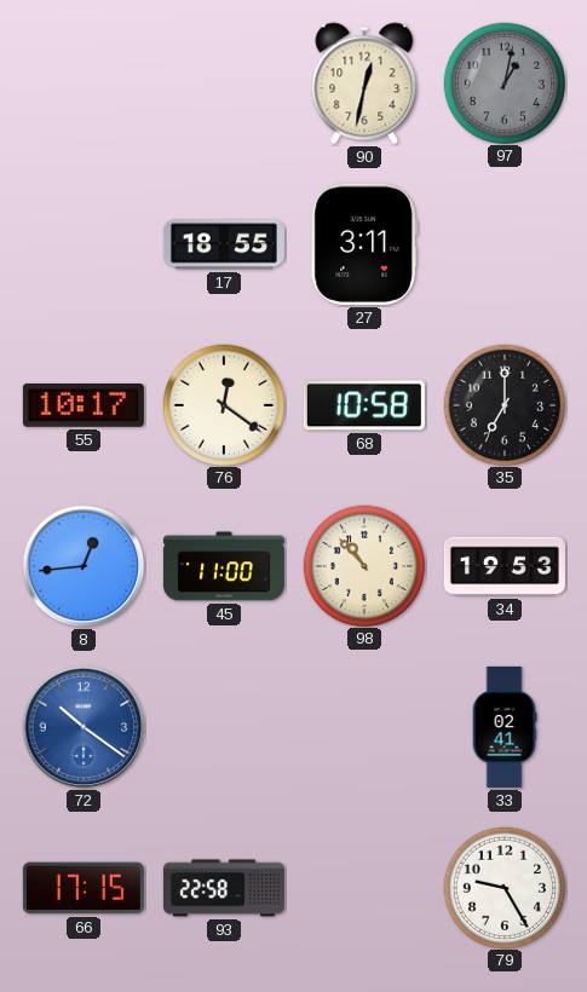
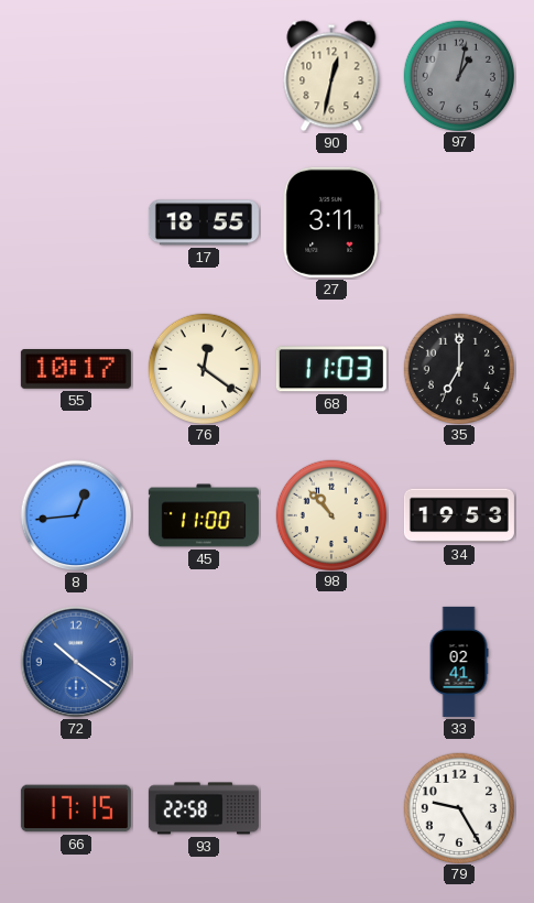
68: 10:58 -> 11:03
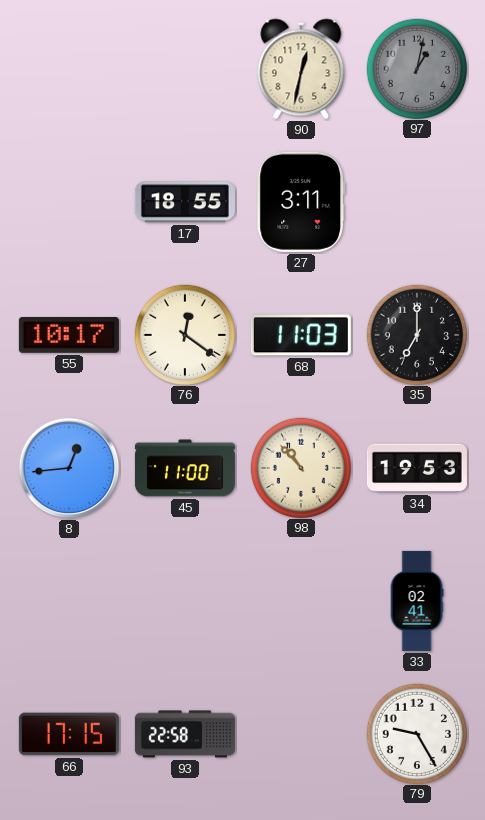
72: 10:21 -> none
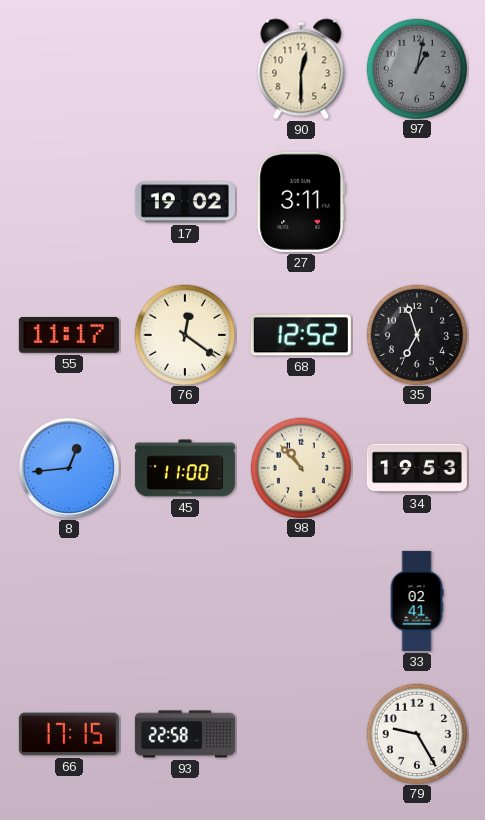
90: 12:32 -> 12:30
17: 18:55 -> 19:02
55: 10:17 -> 11:17
68: 11:03 -> 12:52
35: 7:00 -> 6:57
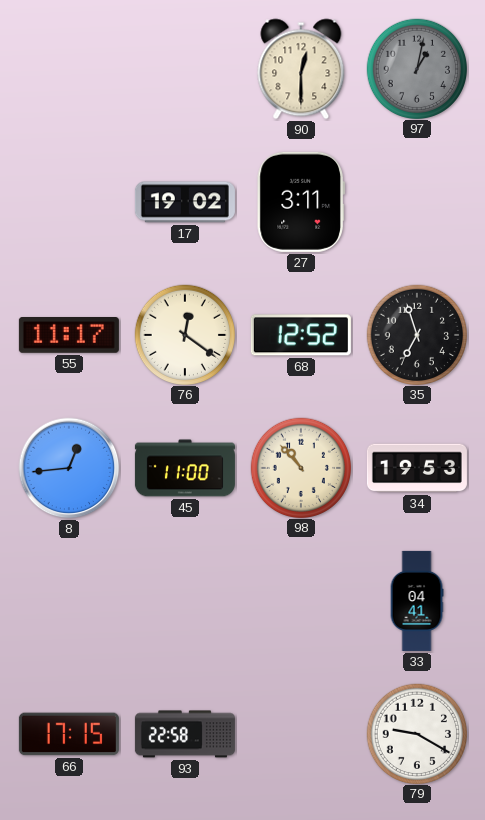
33: 02:41 -> 04:41
79: 9:25 -> 9:20
